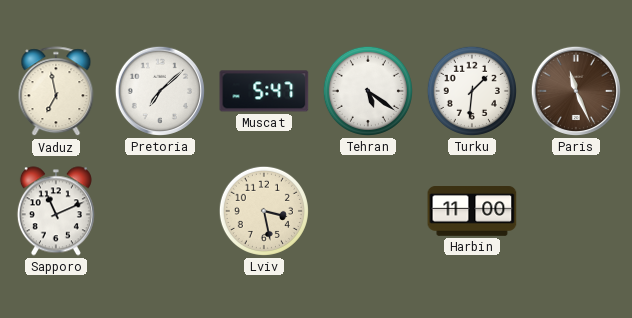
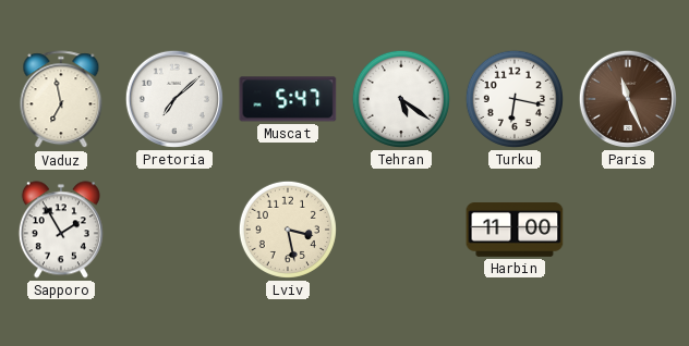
Turku: 1:31 -> 6:17
Sapporo: 11:11 -> 1:55
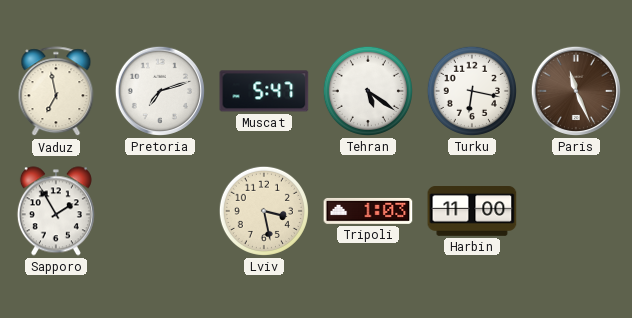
Pretoria: 7:08 -> 7:12
Tripoli: none -> 1:03
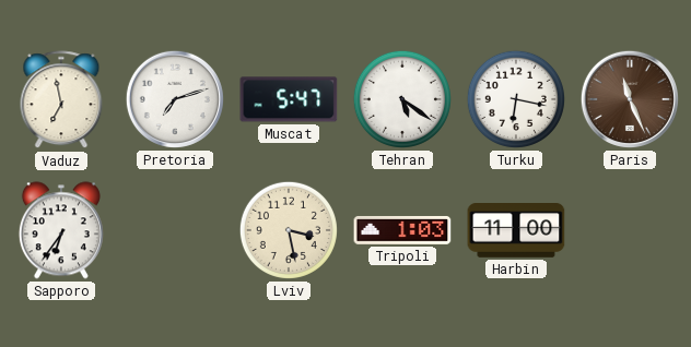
Sapporo: 1:55 -> 6:36
